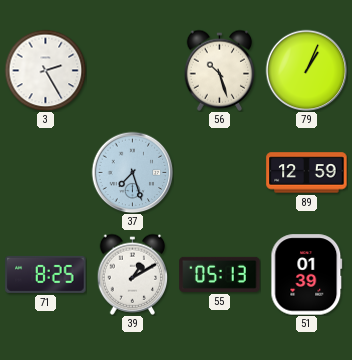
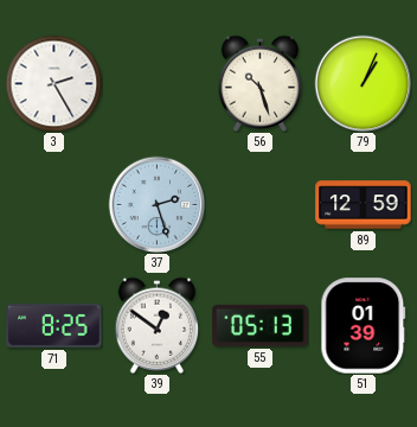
37: 7:27 -> 2:27
39: 1:10 -> 12:51
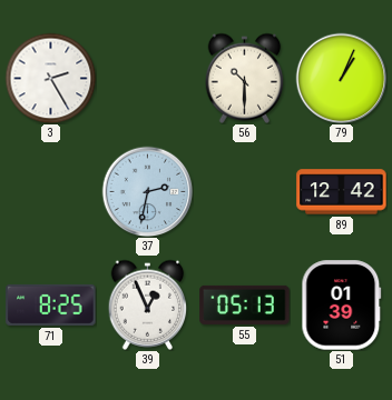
56: 10:27 -> 10:30
37: 2:27 -> 2:32
89: 12:59 -> 12:42
39: 12:51 -> 12:56
